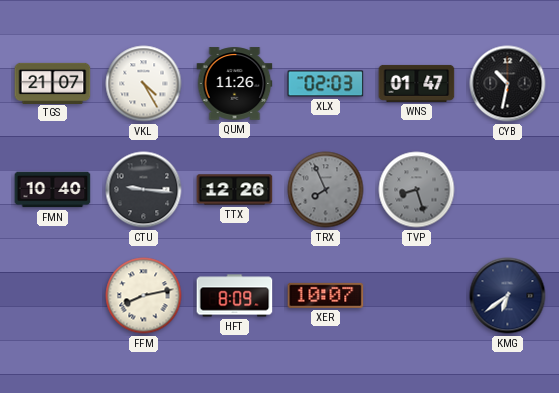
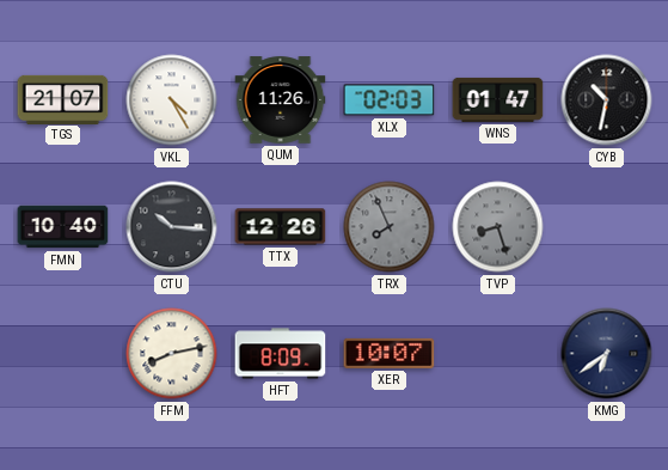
CTU: 9:16 -> 10:16
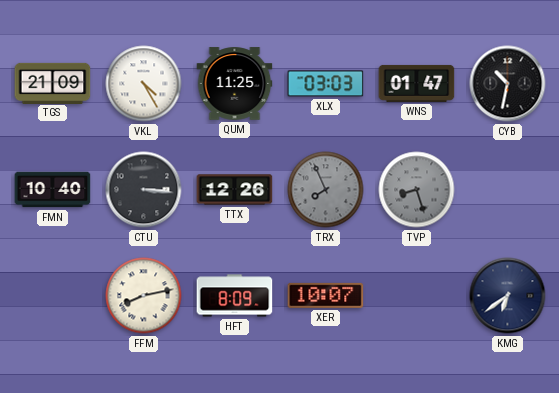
TGS: 21:07 -> 21:09
QUM: 11:26 -> 11:25
XLX: 02:03 -> 03:03
CTU: 10:16 -> 3:16
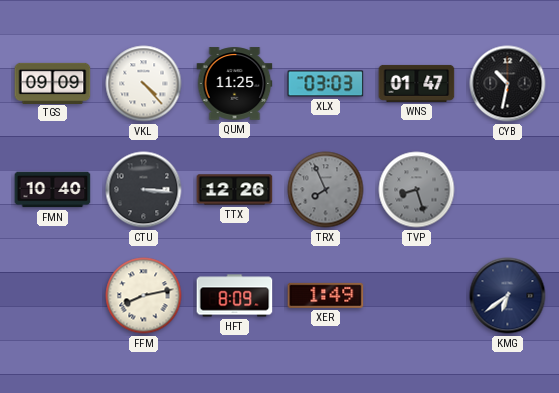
TGS: 21:09 -> 09:09
VKL: 4:25 -> 4:23
XER: 10:07 -> 1:49
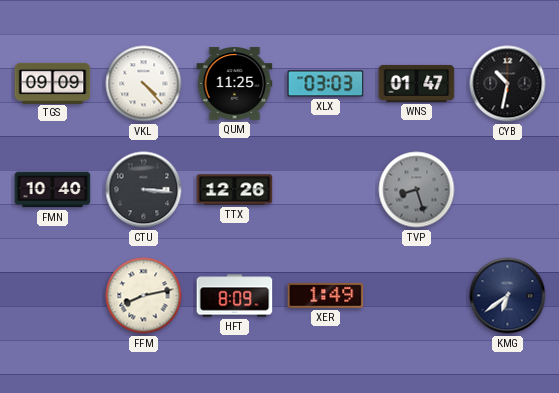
TRX: 7:56 -> none
